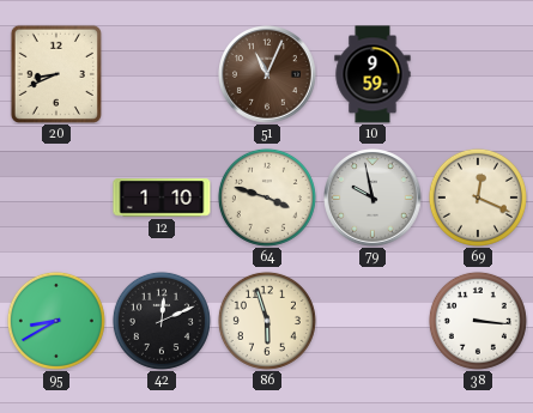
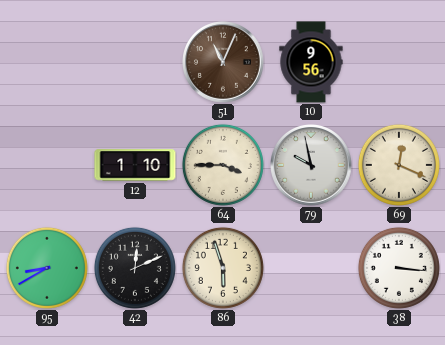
20: 8:41 -> none
10: 9:59 -> 9:56
64: 3:48 -> 3:45
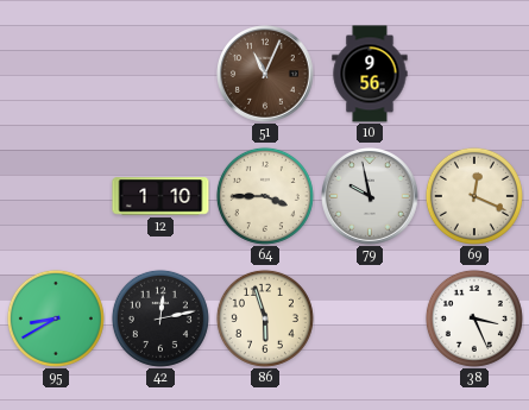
42: 12:11 -> 12:13
38: 3:16 -> 3:26
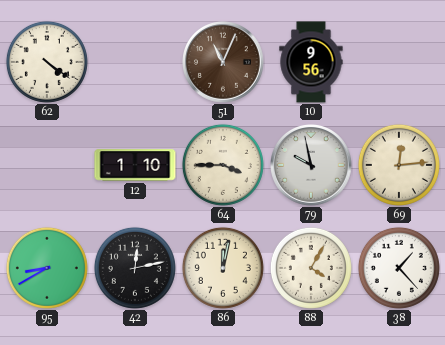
62: none -> 4:21
69: 12:19 -> 12:14
86: 5:57 -> 12:02
88: none -> 4:05
38: 3:26 -> 1:23
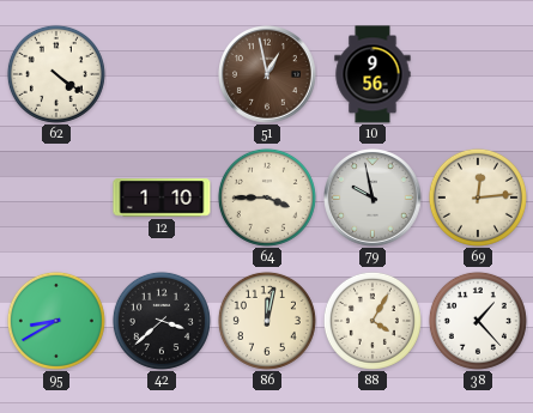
51: 11:04 -> 12:58
42: 12:13 -> 3:38
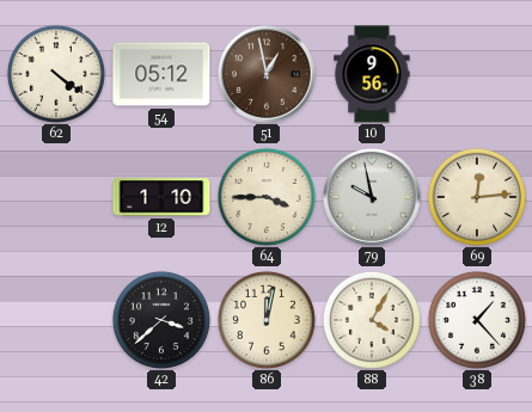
54: none -> 05:12
95: 8:40 -> none
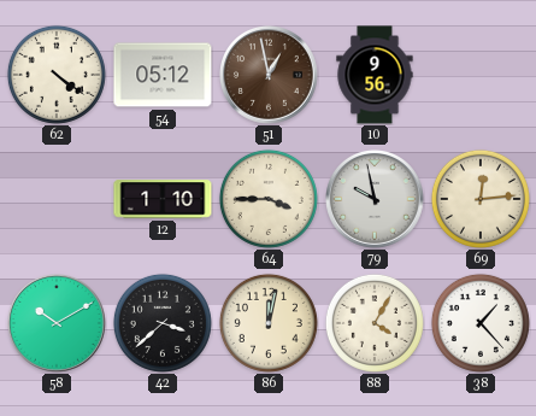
58: none -> 10:10
